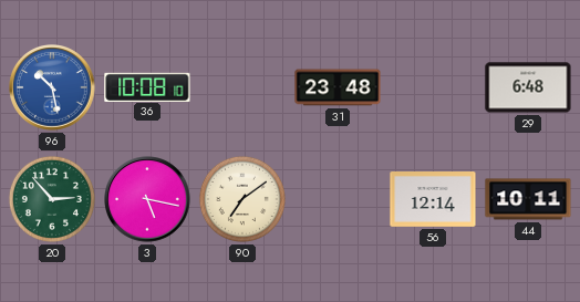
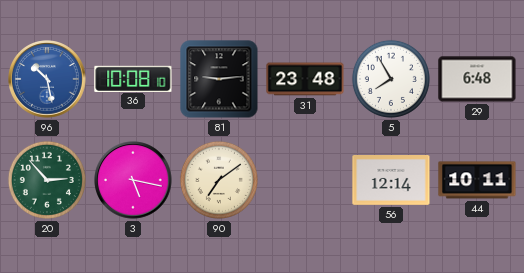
81: none -> 9:14
5: none -> 7:55
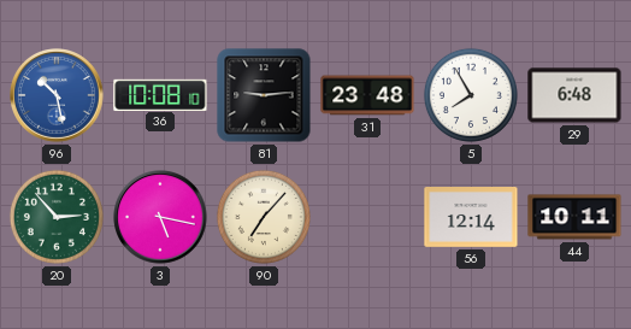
90: 7:09 -> 7:07
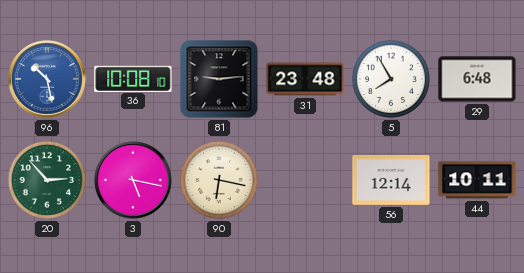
90: 7:07 -> 6:17
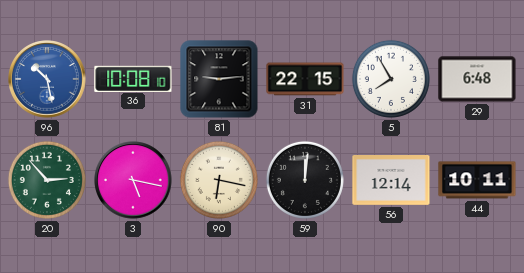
31: 23:48 -> 22:15
59: none -> 12:01
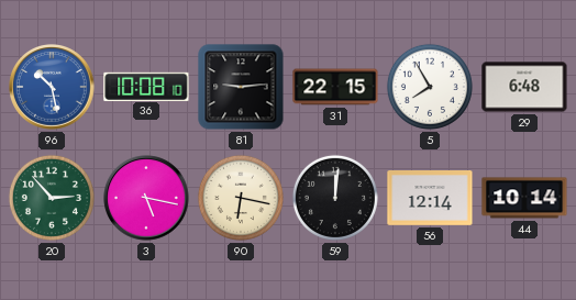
44: 10:11 -> 10:14
